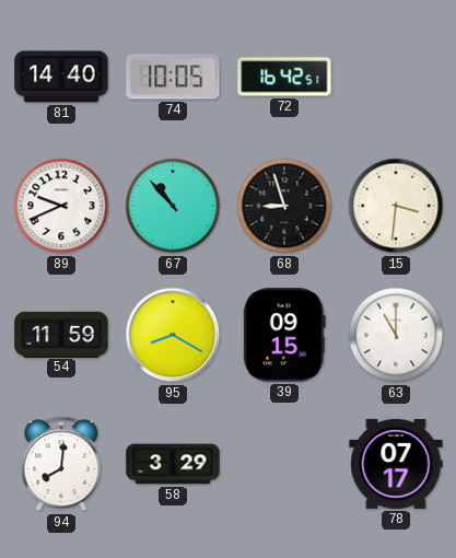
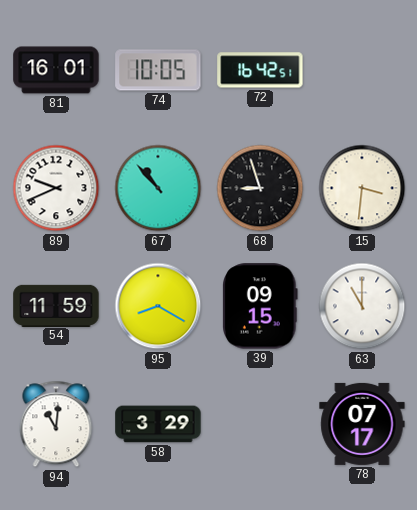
81: 14:40 -> 16:01
94: 8:01 -> 11:01
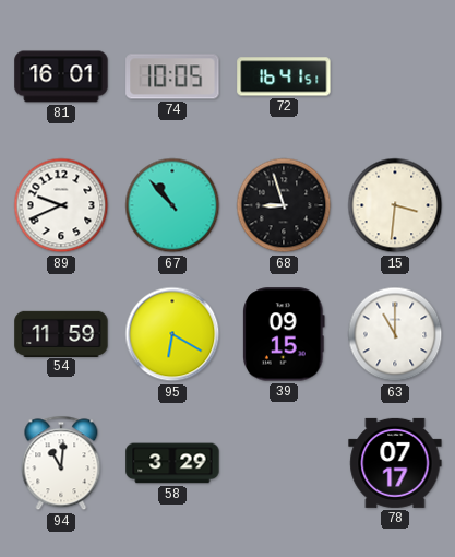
72: 16:42 -> 16:41
95: 8:20 -> 6:20
